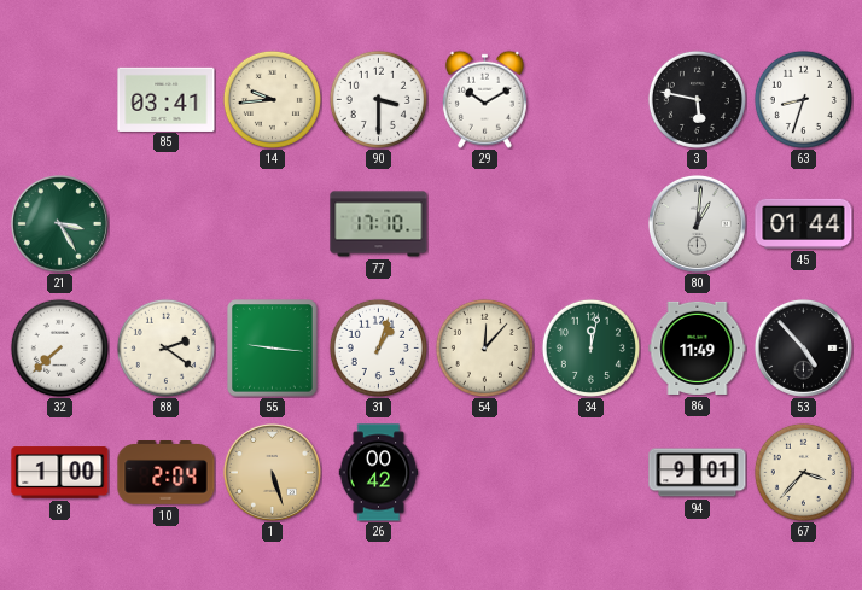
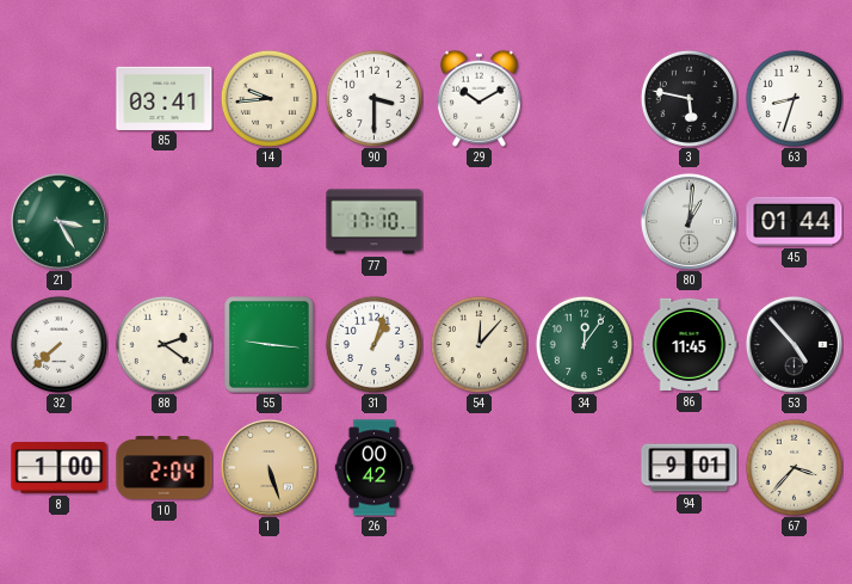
34: 12:02 -> 12:06
86: 11:49 -> 11:45
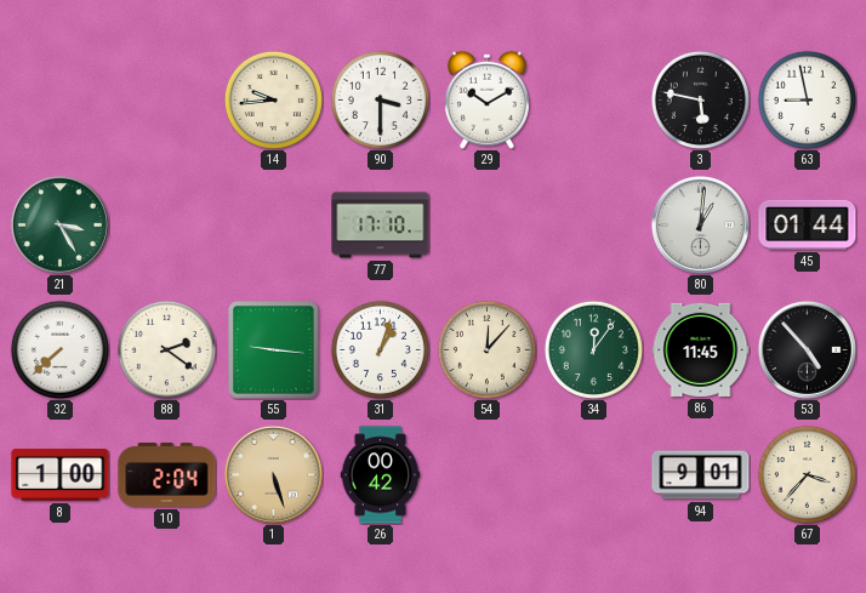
85: 03:41 -> none
63: 8:33 -> 8:58
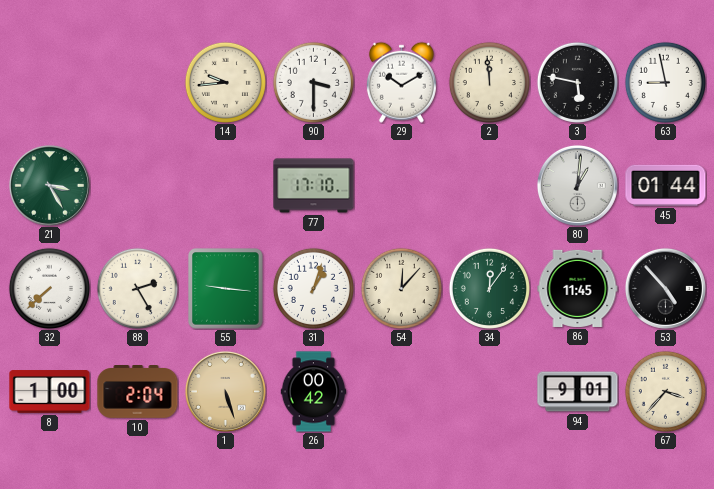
2: none -> 11:59
88: 2:21 -> 2:25
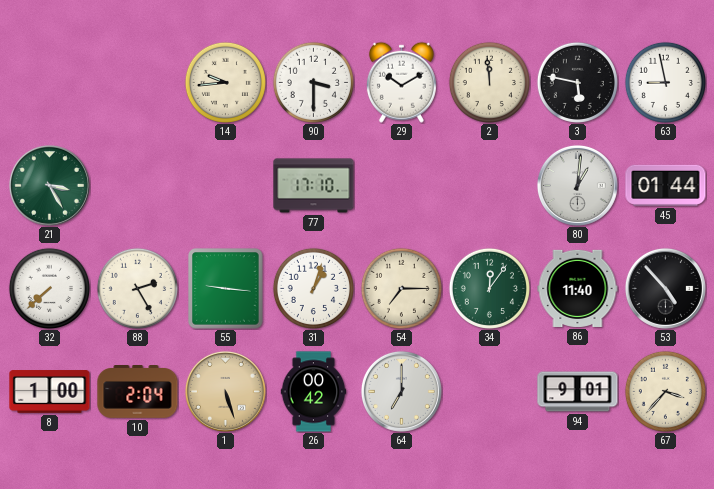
54: 12:07 -> 7:15
86: 11:45 -> 11:40
64: none -> 7:00
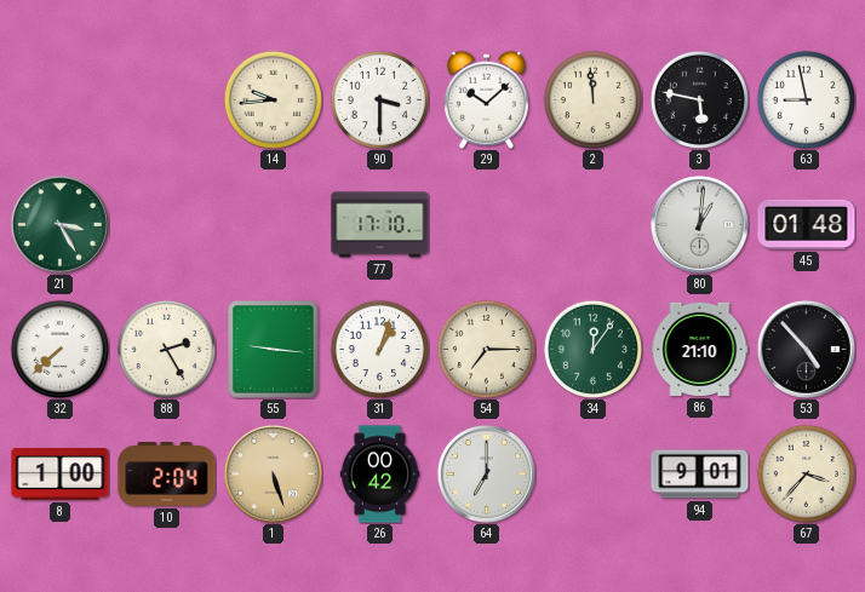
29: 10:10 -> 10:08
45: 01:44 -> 01:48
86: 11:40 -> 21:10
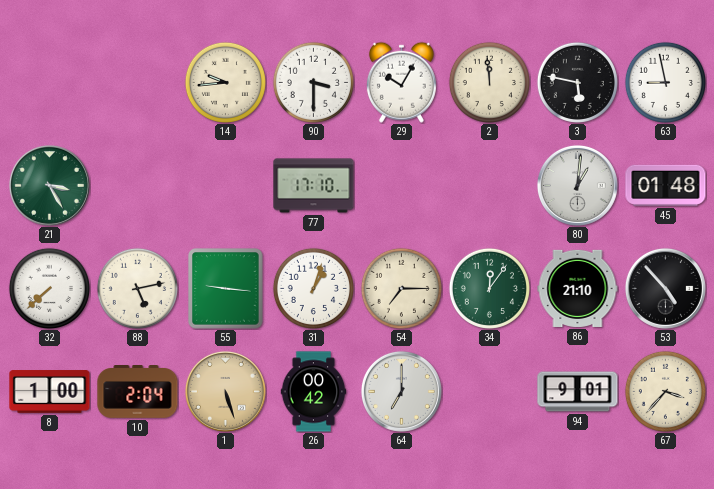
29: 10:08 -> 10:05
88: 2:25 -> 5:13
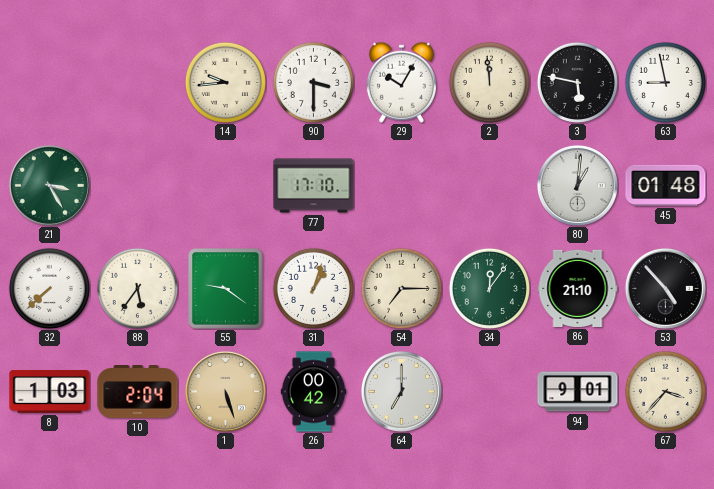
88: 5:13 -> 5:36
55: 9:16 -> 9:21
8: 1:00 -> 1:03
